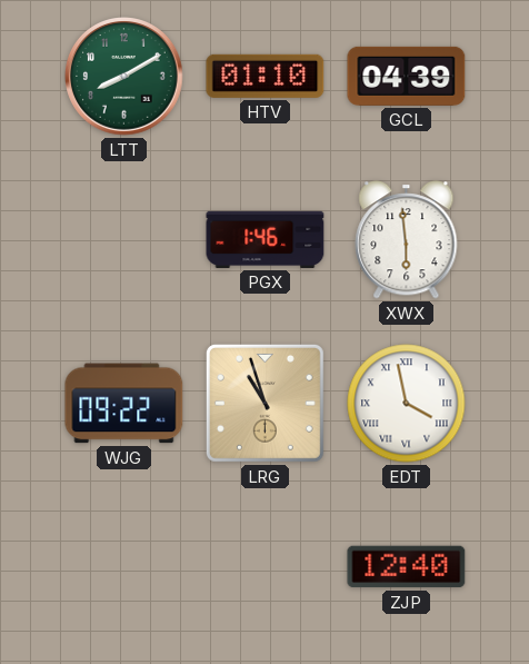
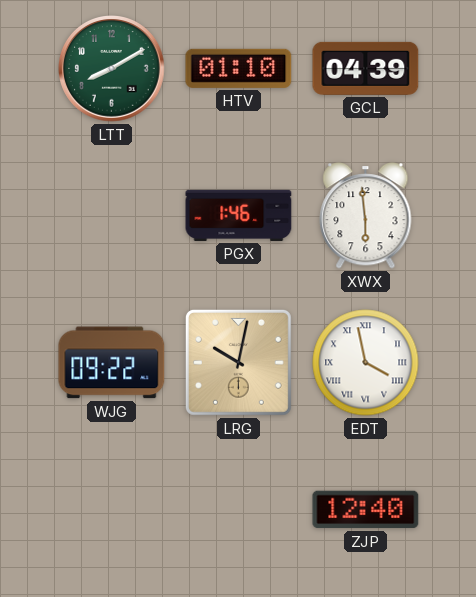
LRG: 10:57 -> 10:02
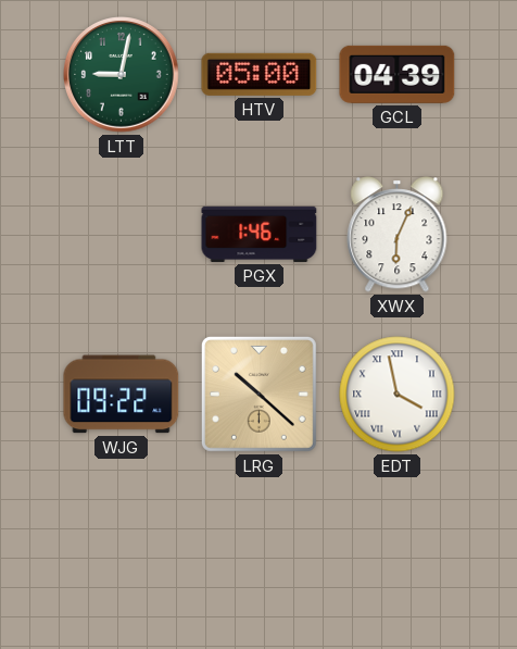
LTT: 8:10 -> 9:02
HTV: 01:10 -> 05:00
XWX: 5:59 -> 6:04
LRG: 10:02 -> 10:22
ZJP: 12:40 -> none
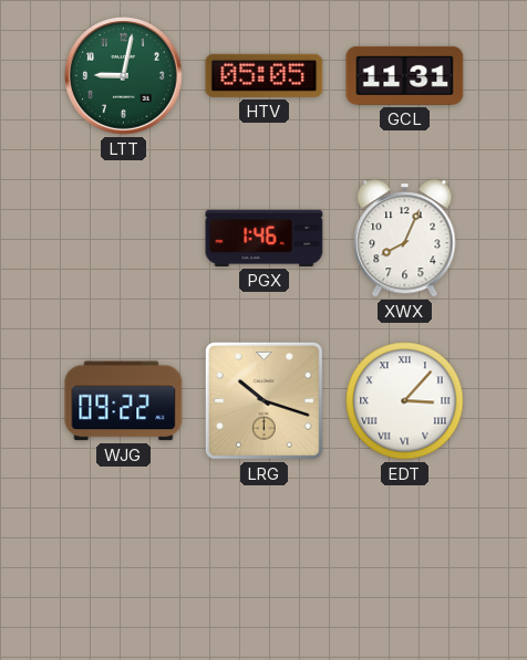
HTV: 05:00 -> 05:05
GCL: 04:39 -> 11:31
XWX: 6:04 -> 8:04
LRG: 10:22 -> 10:18
EDT: 3:58 -> 3:07
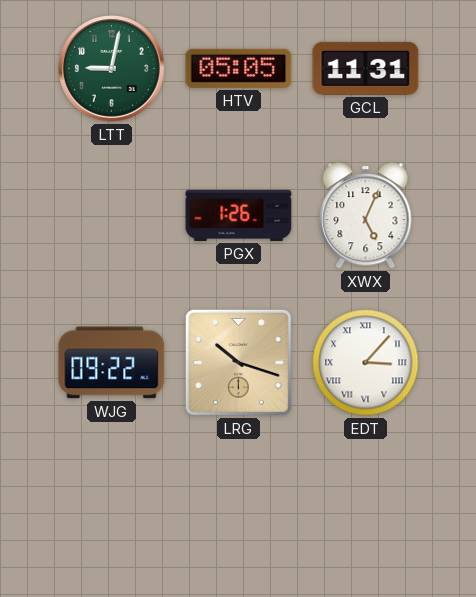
PGX: 1:46 -> 1:26
XWX: 8:04 -> 5:04
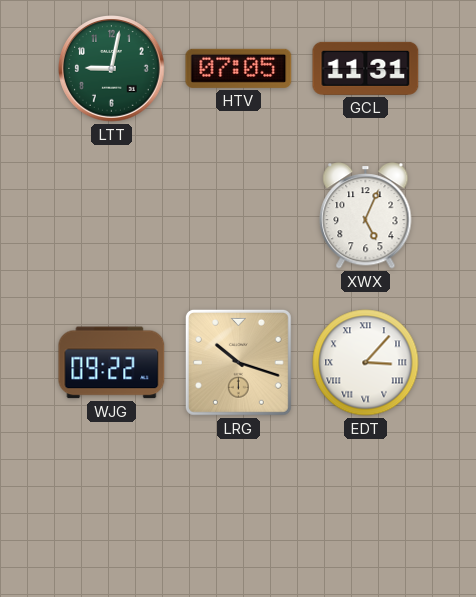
HTV: 05:05 -> 07:05
PGX: 1:26 -> none
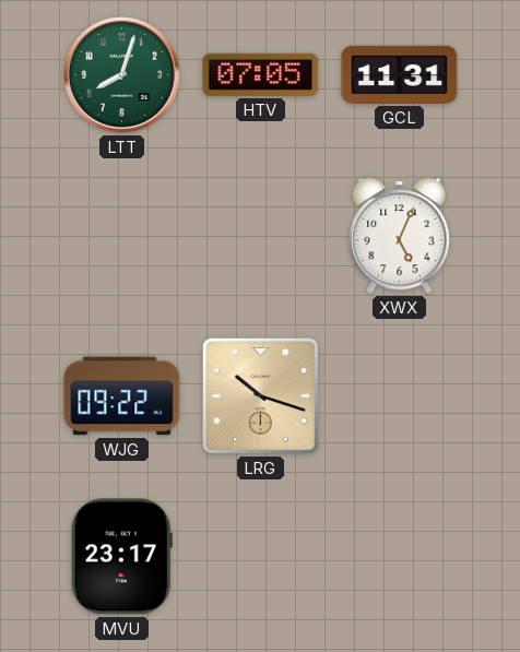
LTT: 9:02 -> 8:03
EDT: 3:07 -> none
MVU: none -> 23:17
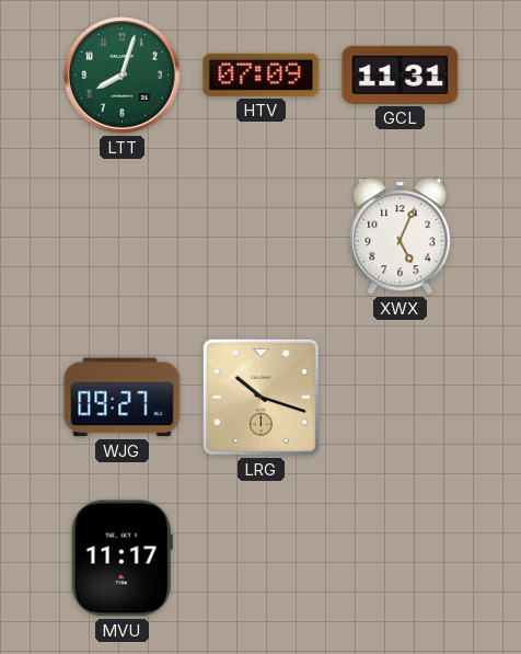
HTV: 07:05 -> 07:09
WJG: 09:22 -> 09:27
MVU: 23:17 -> 11:17
